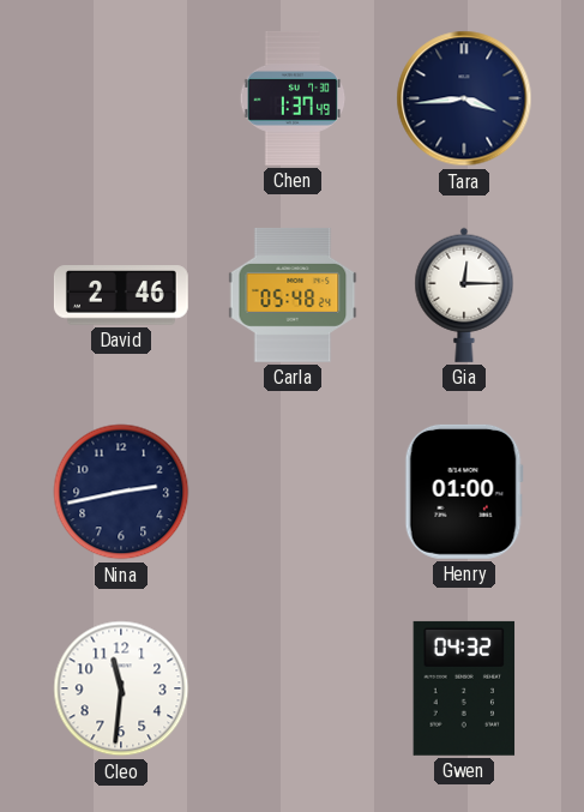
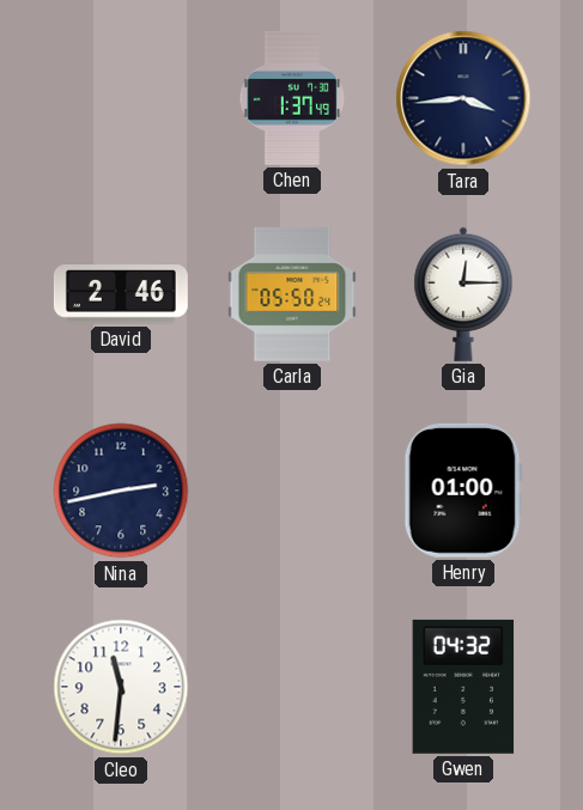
Carla: 05:48 -> 05:50
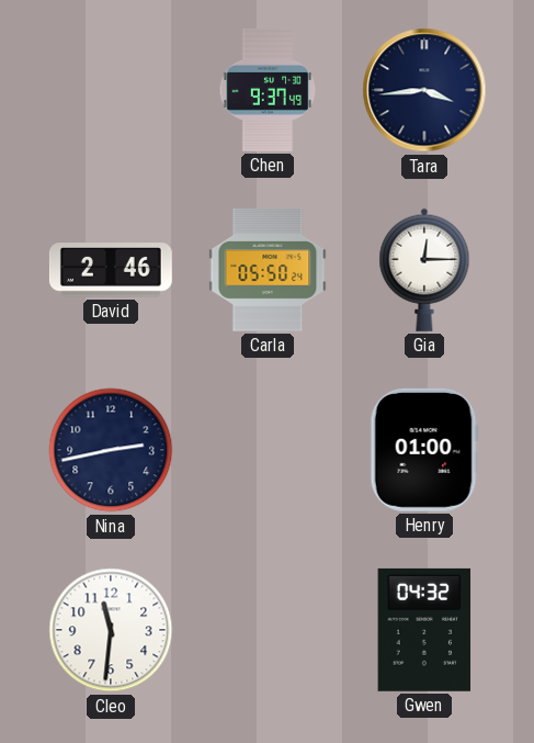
Chen: 1:37 -> 9:37
